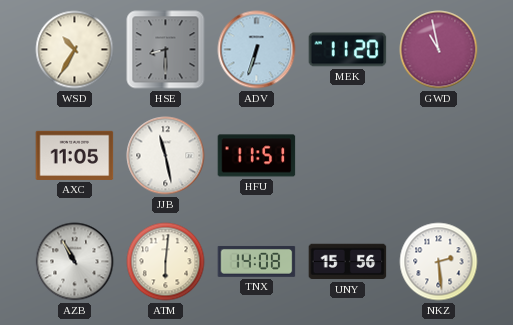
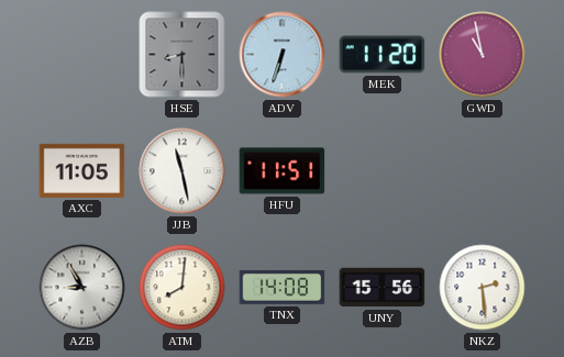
WSD: 10:35 -> none
AZB: 10:55 -> 8:55
ATM: 6:01 -> 8:01
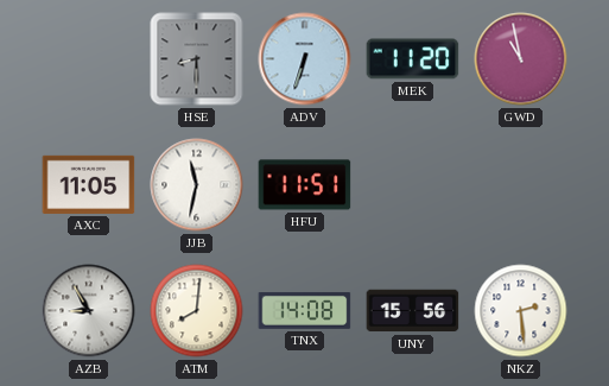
JJB: 11:28 -> 11:32
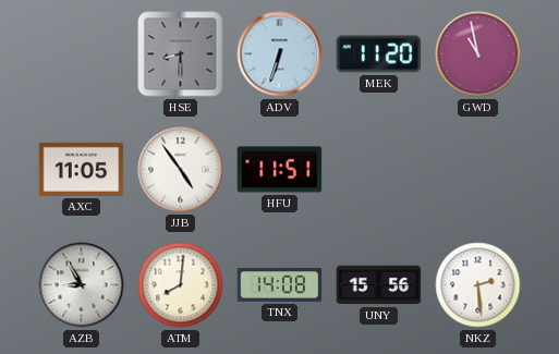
JJB: 11:32 -> 4:54
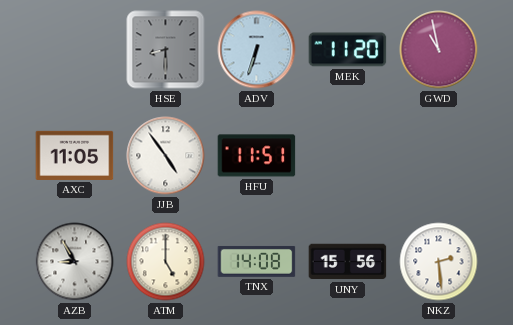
ATM: 8:01 -> 5:00
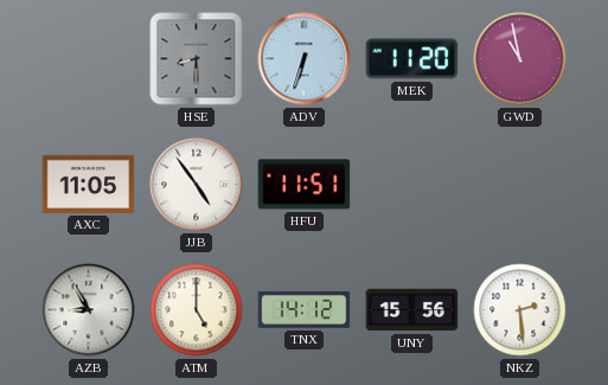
TNX: 14:08 -> 14:12
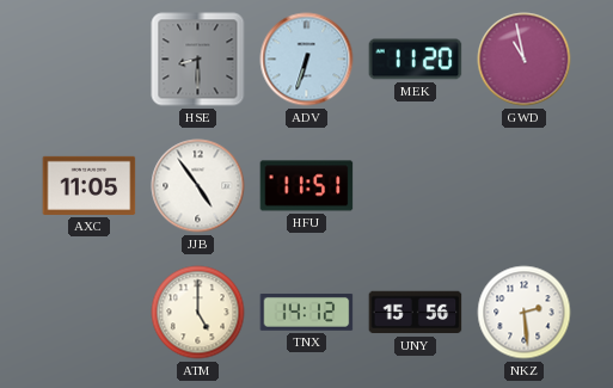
AZB: 8:55 -> none
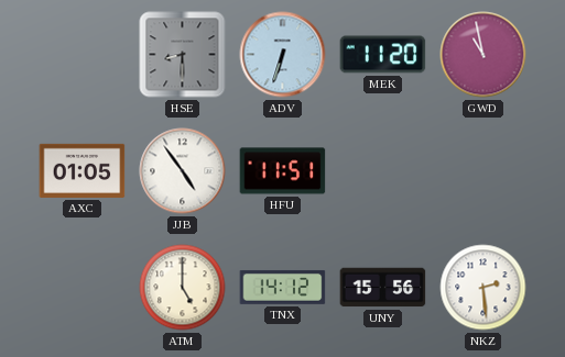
AXC: 11:05 -> 01:05
